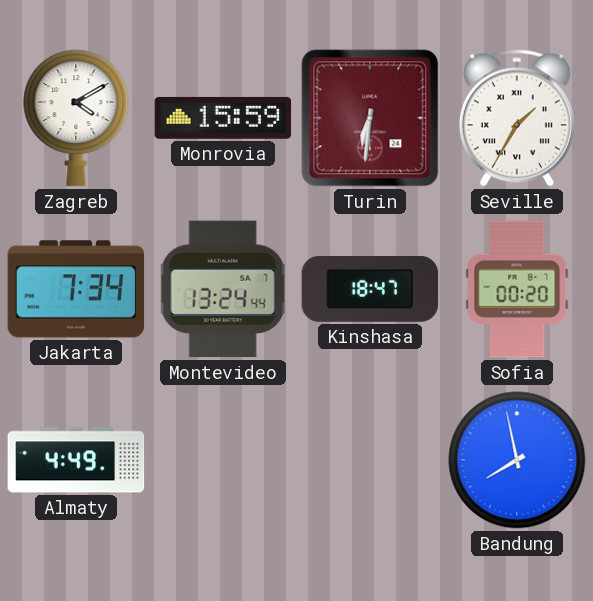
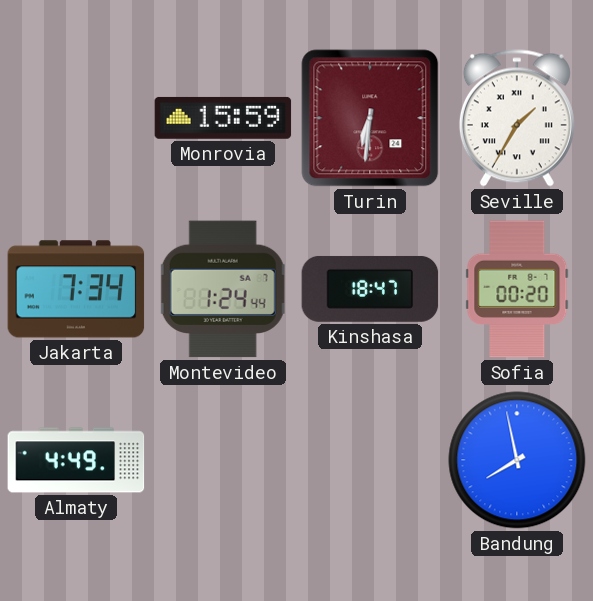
Zagreb: 4:10 -> none
Montevideo: 13:24 -> 1:24
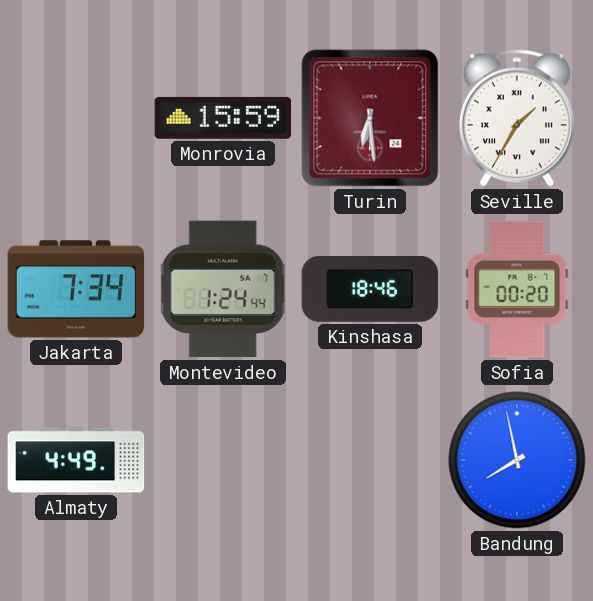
Turin: 6:31 -> 6:29
Kinshasa: 18:47 -> 18:46
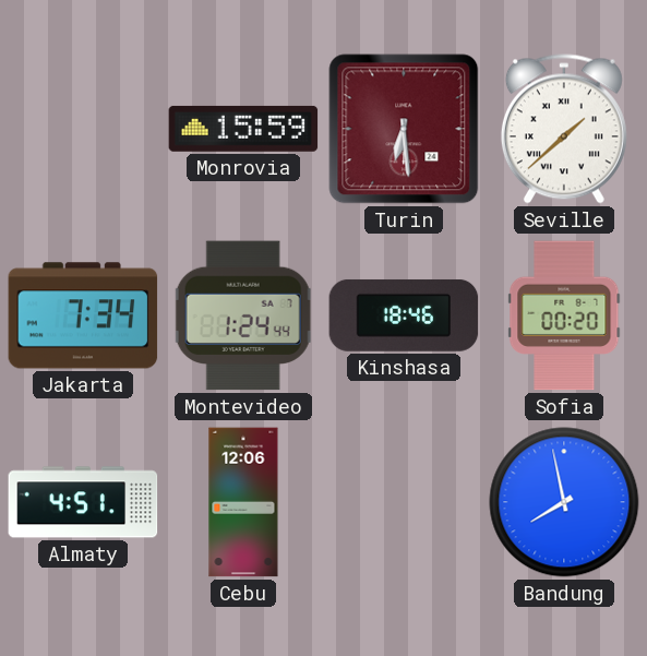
Seville: 1:35 -> 1:38
Almaty: 4:49 -> 4:51
Cebu: none -> 12:06
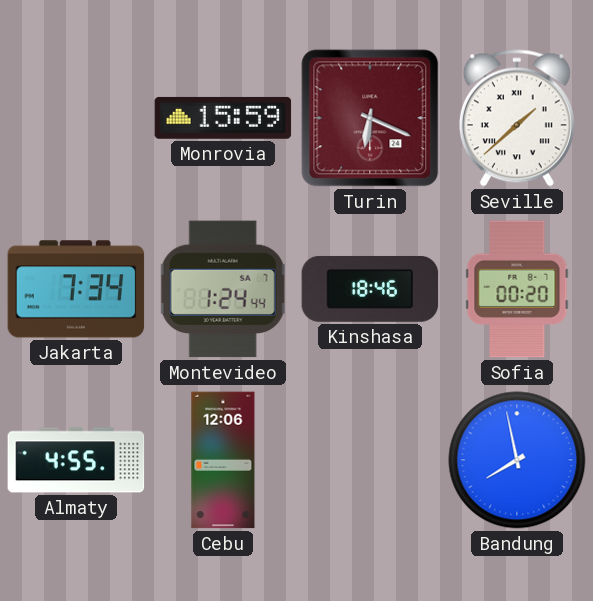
Turin: 6:29 -> 6:19
Almaty: 4:51 -> 4:55
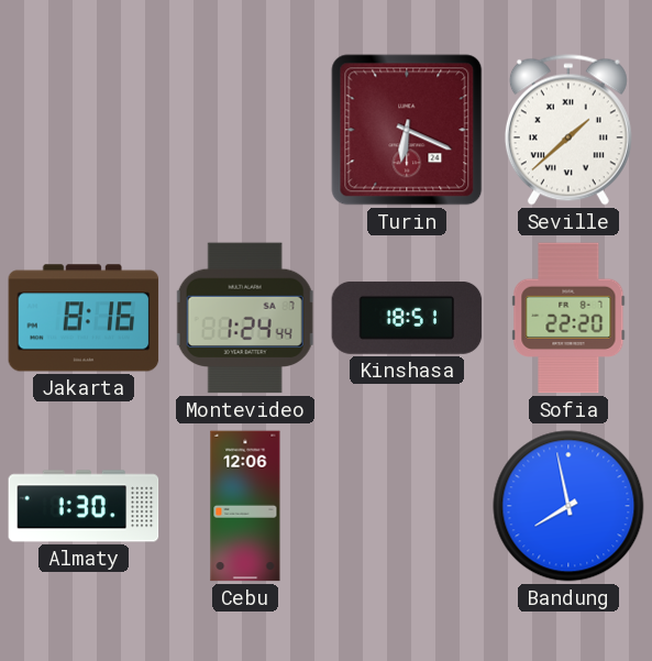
Monrovia: 15:59 -> none
Jakarta: 7:34 -> 8:16
Kinshasa: 18:46 -> 18:51
Sofia: 00:20 -> 22:20
Almaty: 4:55 -> 1:30
